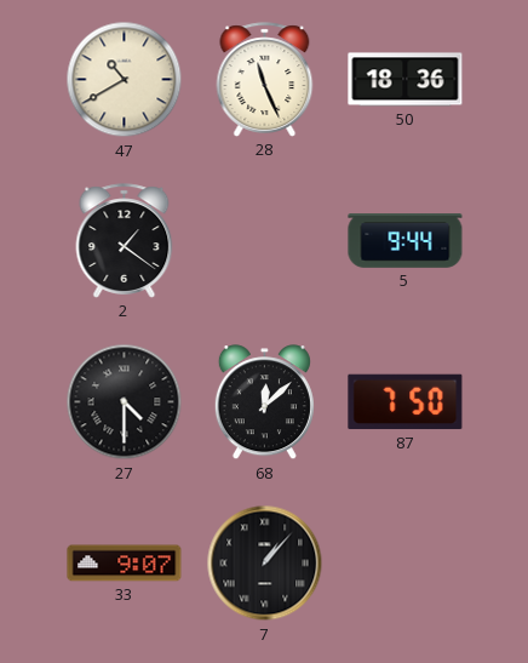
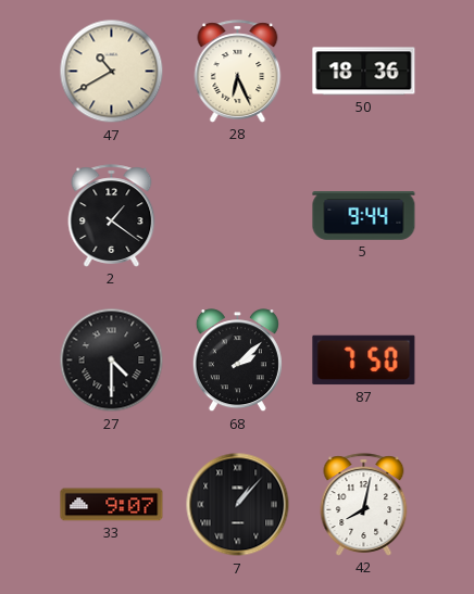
28: 11:26 -> 6:26
68: 12:08 -> 2:08
42: none -> 8:02
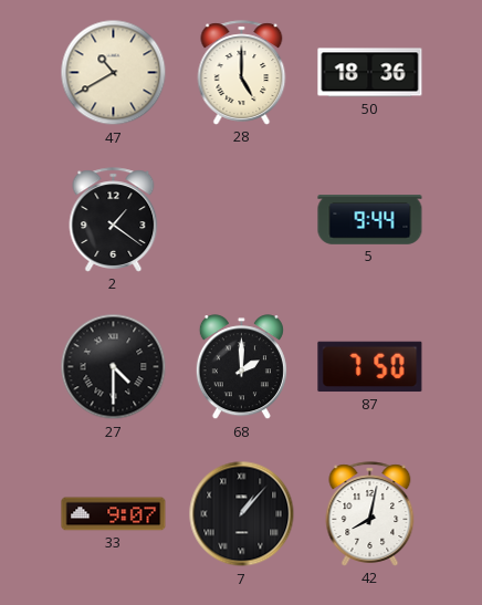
28: 6:26 -> 5:00
68: 2:08 -> 2:00
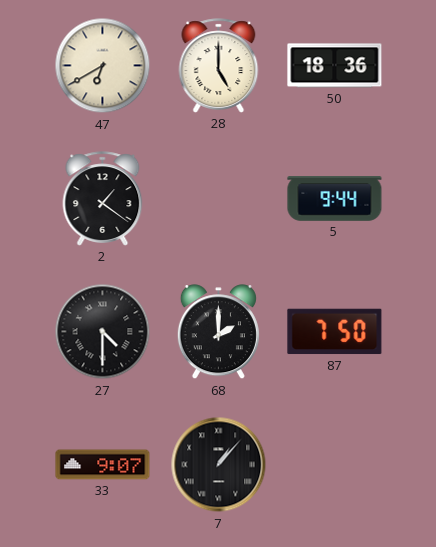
47: 10:40 -> 6:40
42: 8:02 -> none
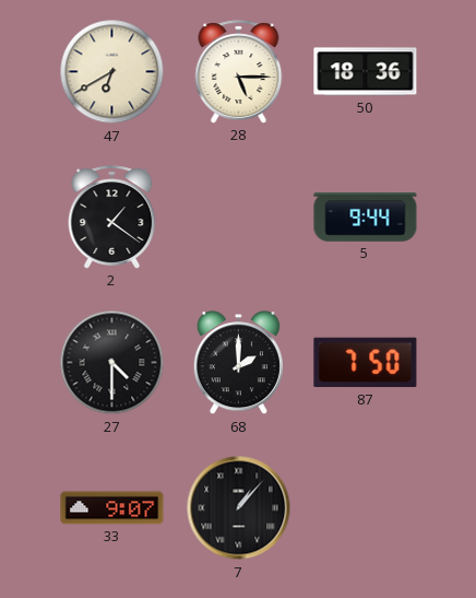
28: 5:00 -> 5:15
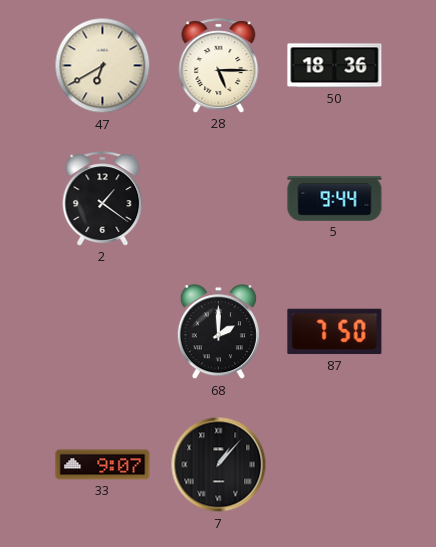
27: 4:30 -> none
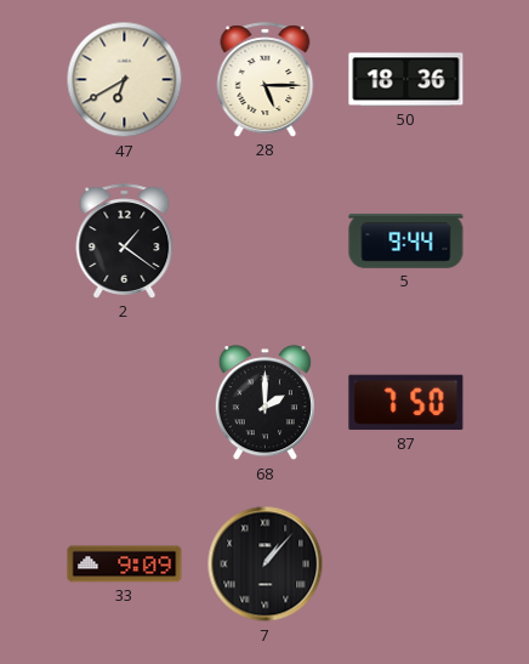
33: 9:07 -> 9:09
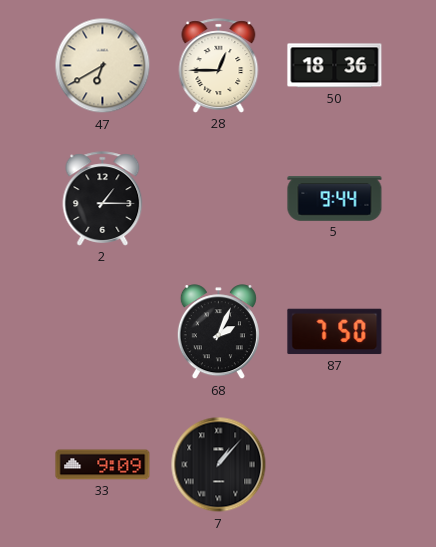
28: 5:15 -> 12:45
2: 1:21 -> 1:15
68: 2:00 -> 2:04
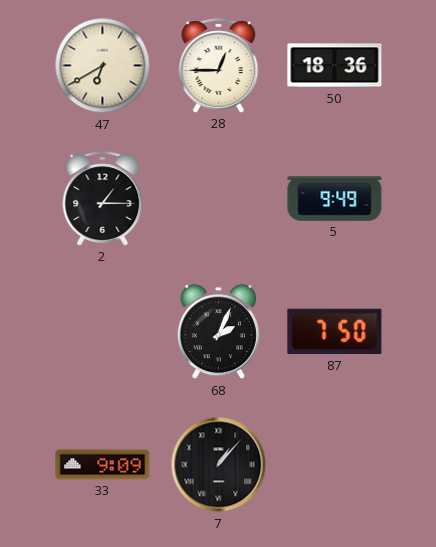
5: 9:44 -> 9:49
